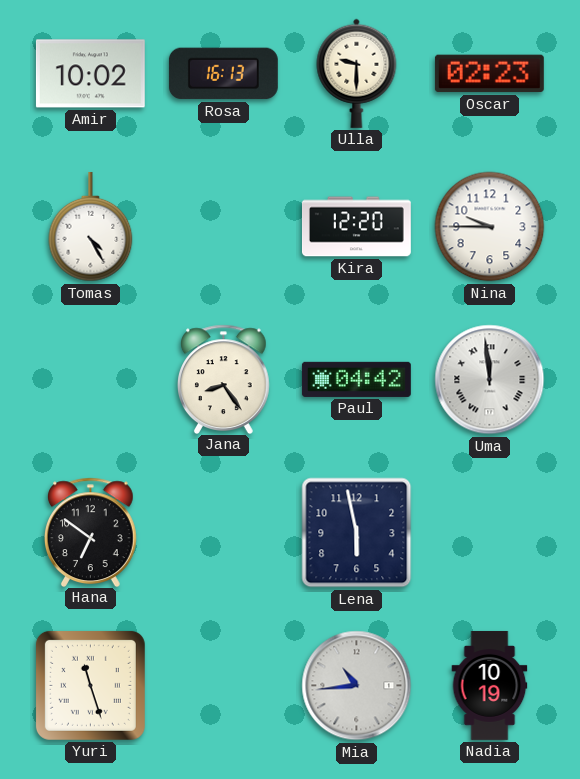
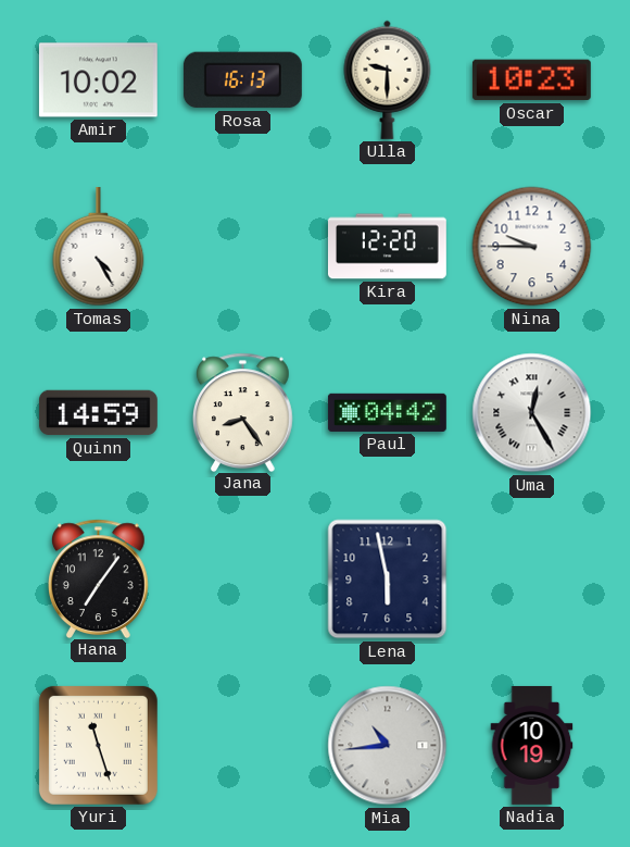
Oscar: 02:23 -> 10:23
Quinn: none -> 14:59
Uma: 11:59 -> 12:25
Hana: 6:51 -> 7:06
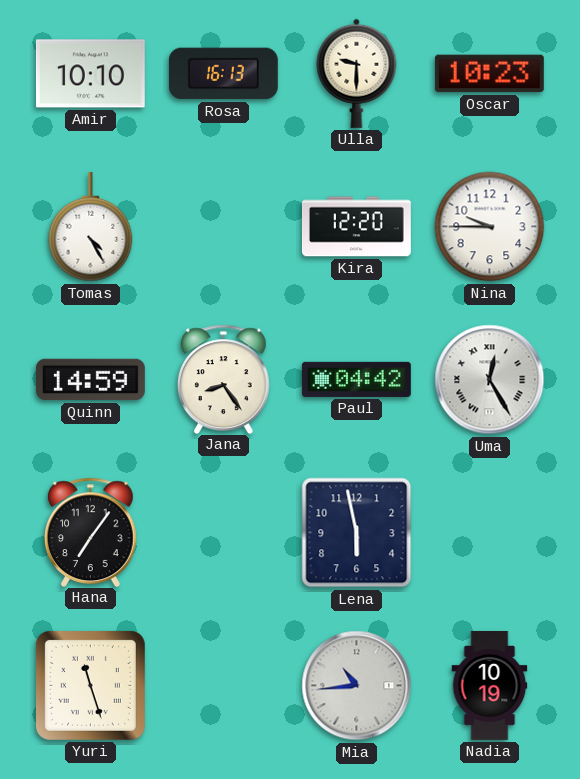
Amir: 10:02 -> 10:10
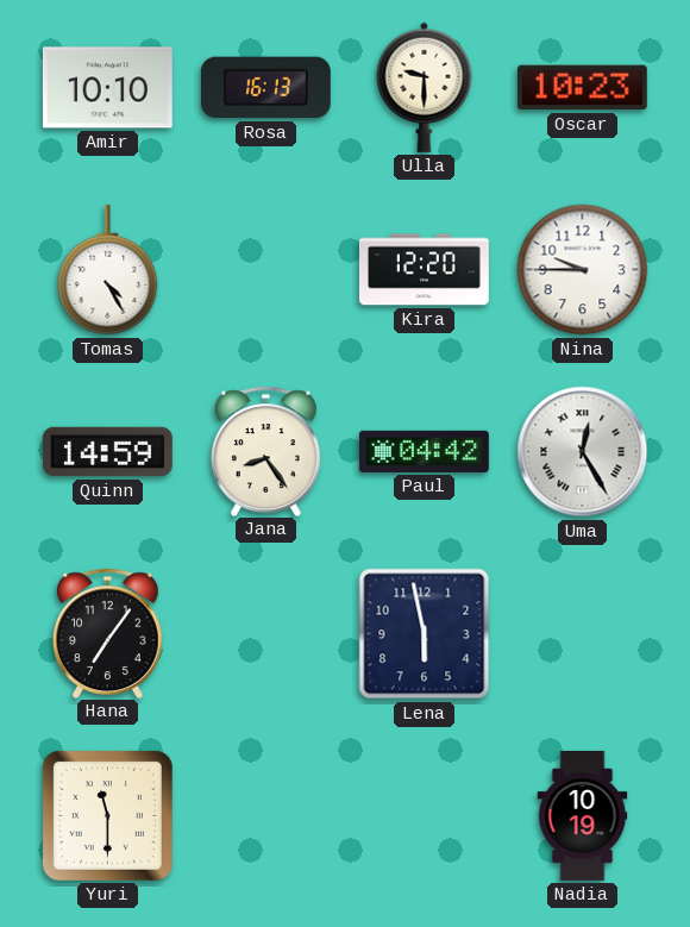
Yuri: 11:27 -> 11:30
Mia: 10:44 -> none
